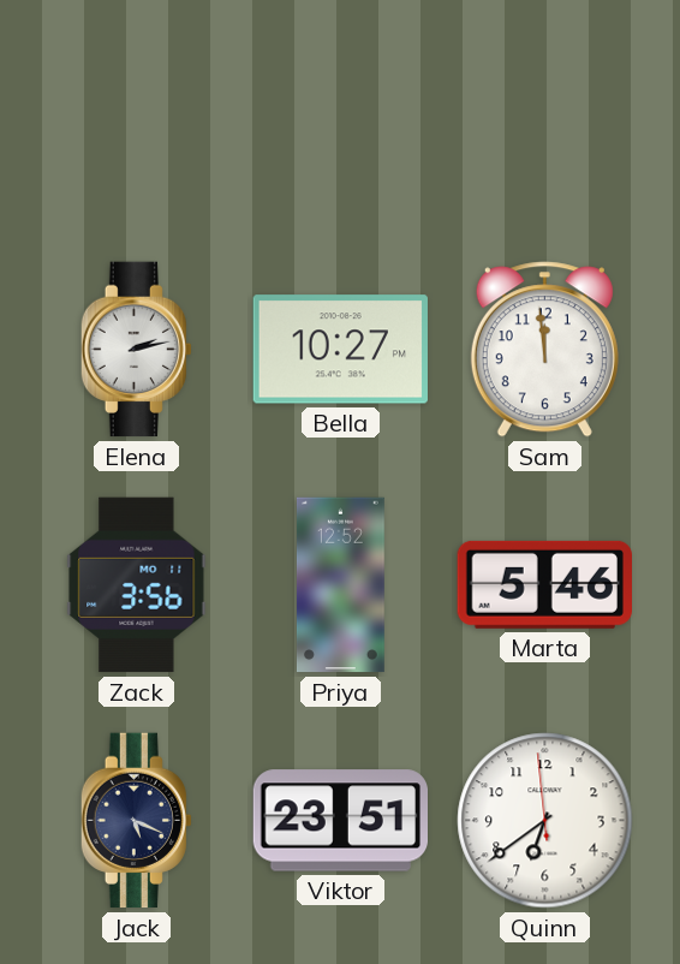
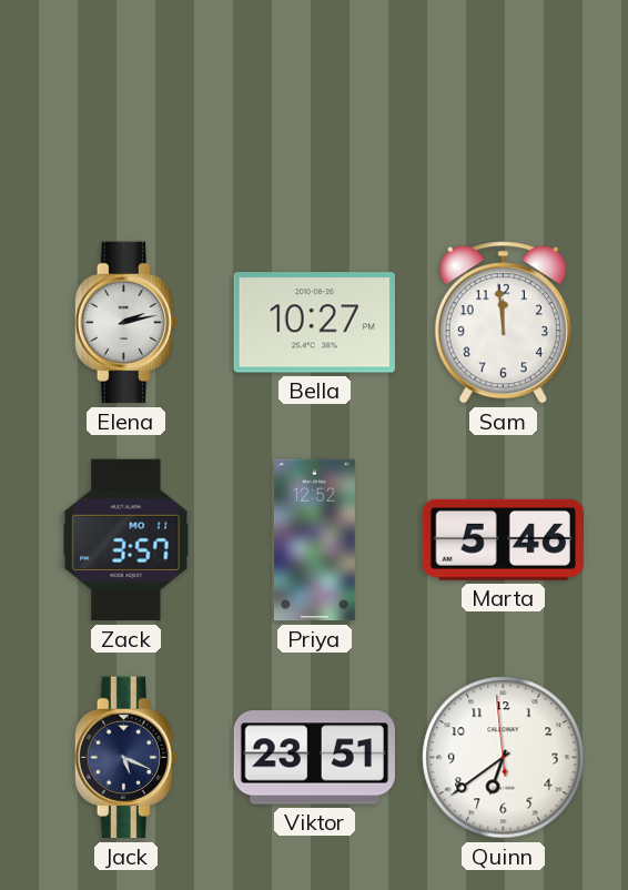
Zack: 3:56 -> 3:57
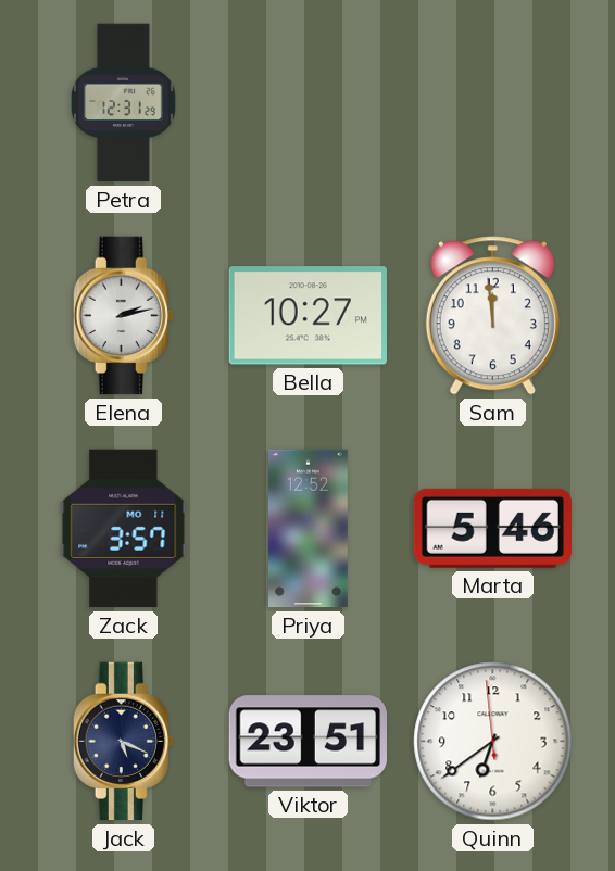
Petra: none -> 12:31
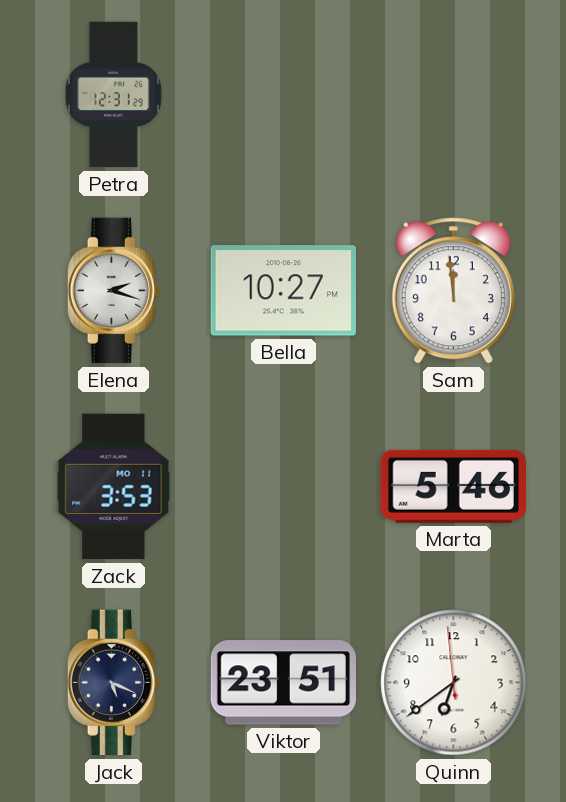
Elena: 2:13 -> 2:18
Zack: 3:57 -> 3:53
Priya: 12:52 -> none
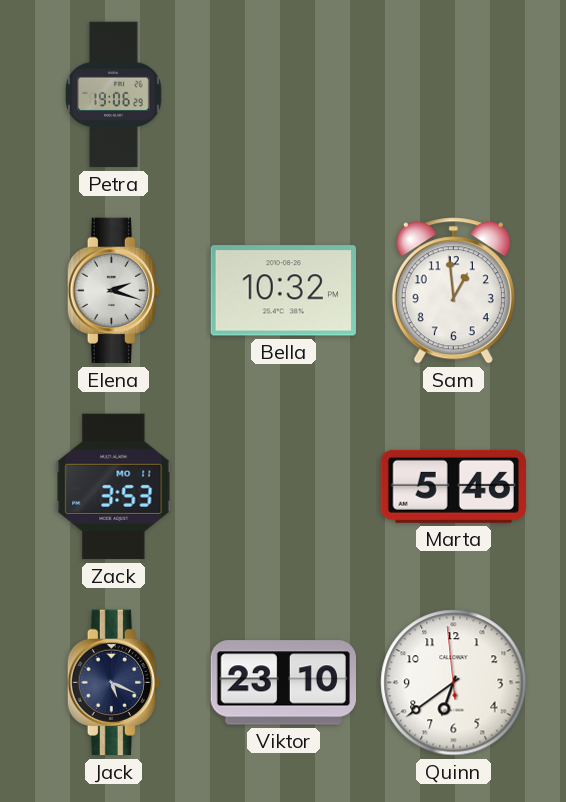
Petra: 12:31 -> 19:06
Bella: 10:27 -> 10:32
Sam: 11:59 -> 12:59
Viktor: 23:51 -> 23:10
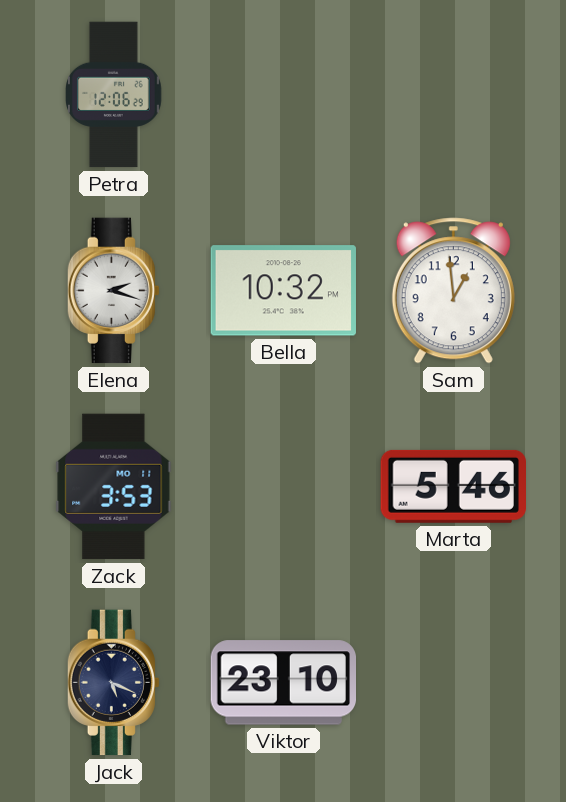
Petra: 19:06 -> 12:06
Quinn: 6:38 -> none
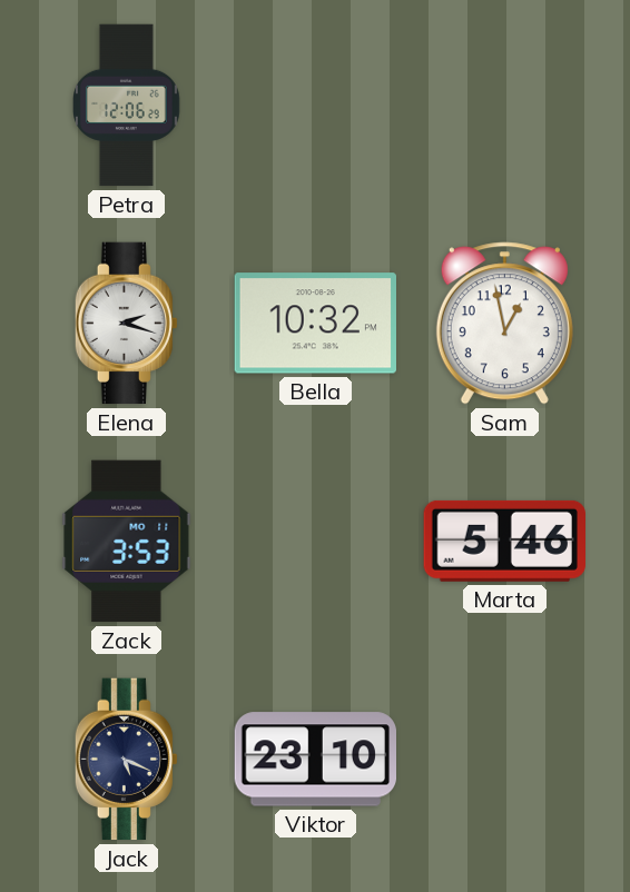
Sam: 12:59 -> 12:58
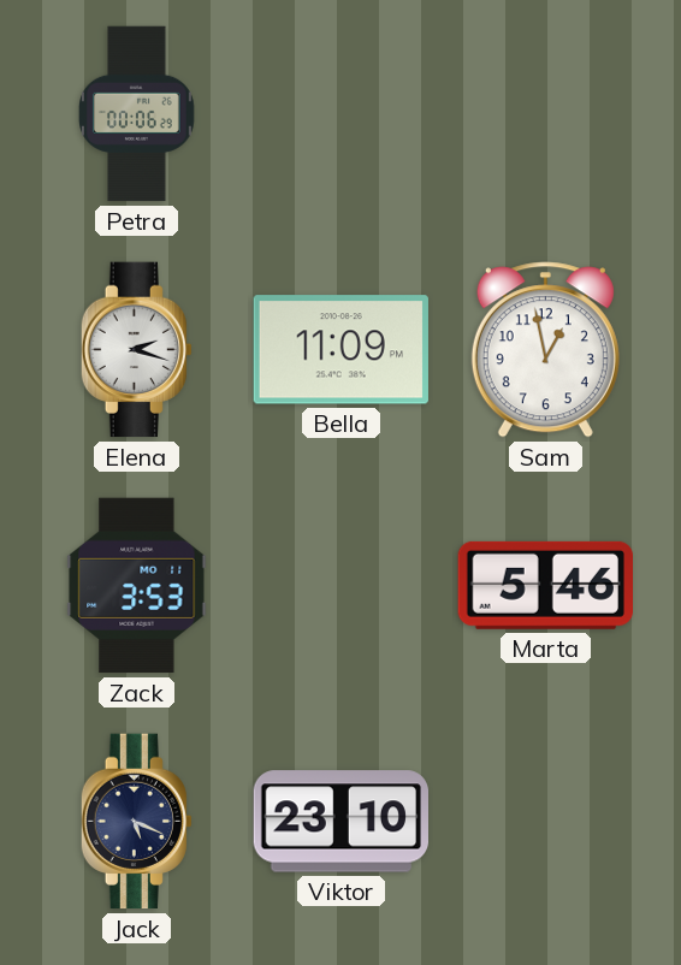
Petra: 12:06 -> 00:06
Bella: 10:32 -> 11:09
